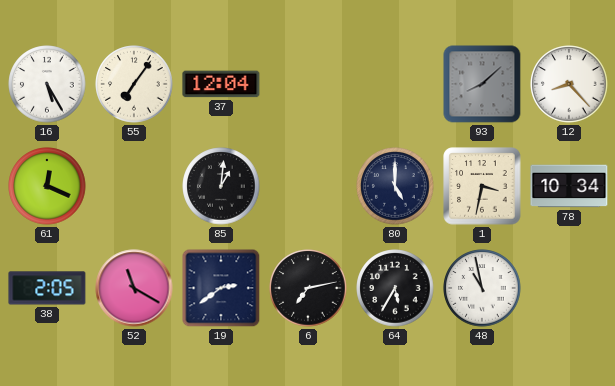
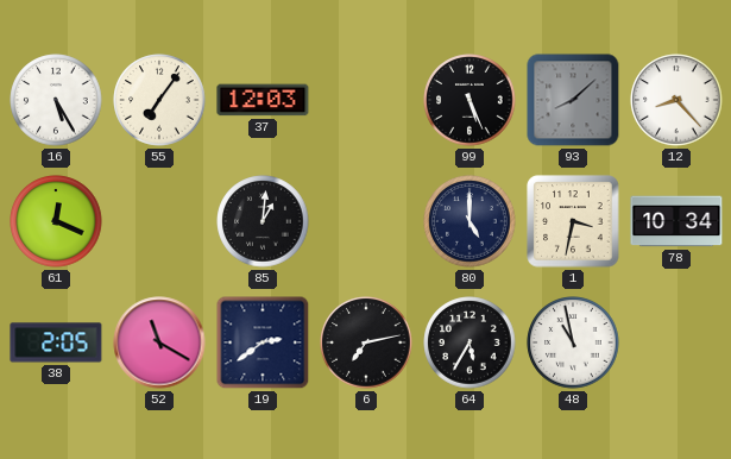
37: 12:04 -> 12:03
99: none -> 5:26
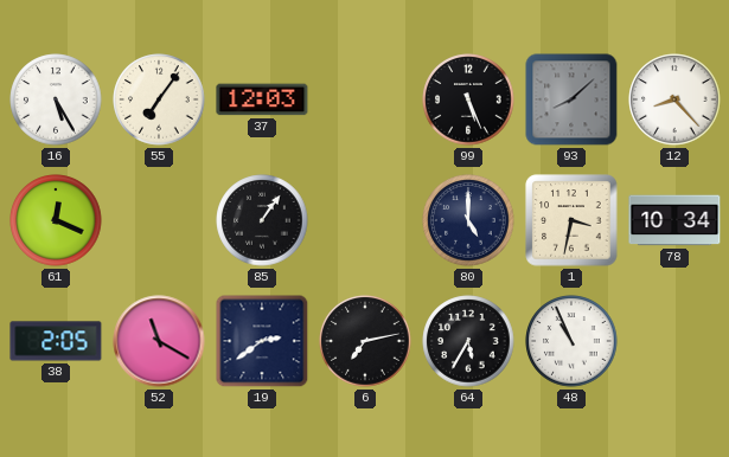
85: 1:01 -> 1:06
48: 10:58 -> 10:56
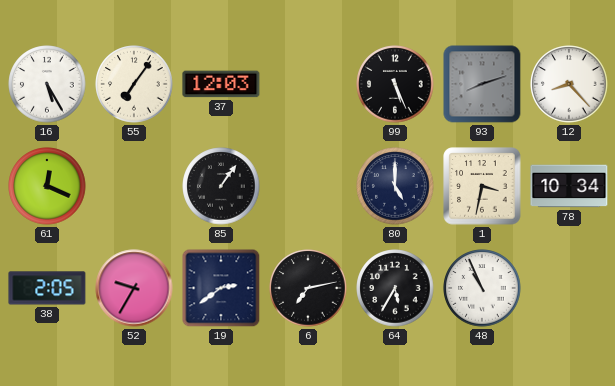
93: 8:08 -> 8:12
52: 11:20 -> 9:35
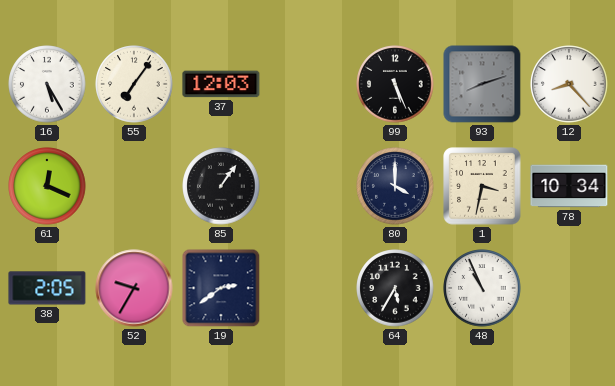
80: 5:00 -> 4:00
6: 7:13 -> none
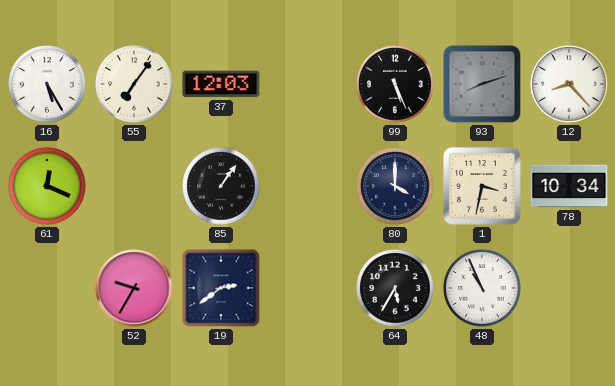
38: 2:05 -> none
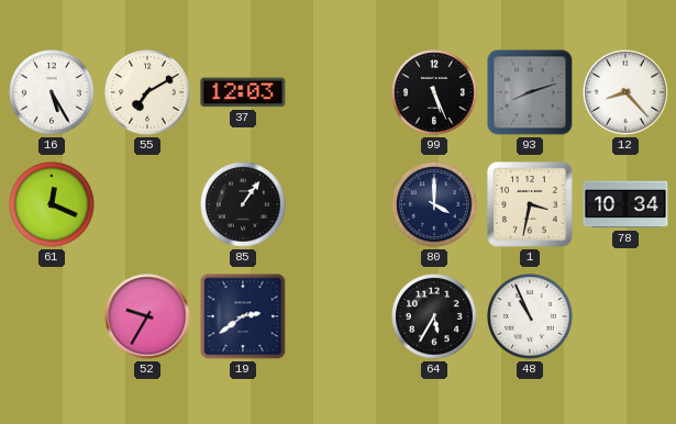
55: 7:06 -> 7:10
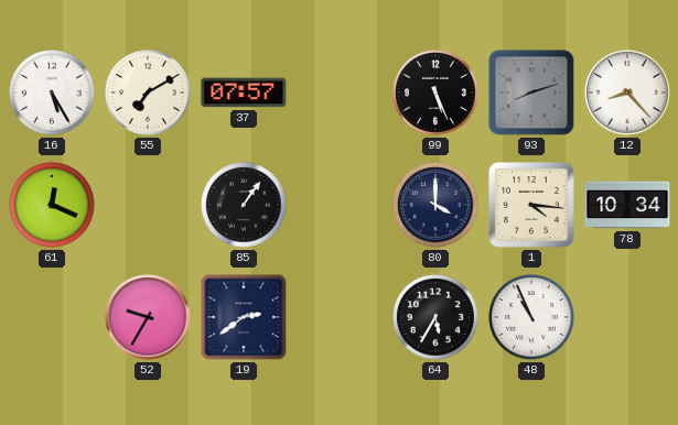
37: 12:03 -> 07:57
1: 3:32 -> 4:16
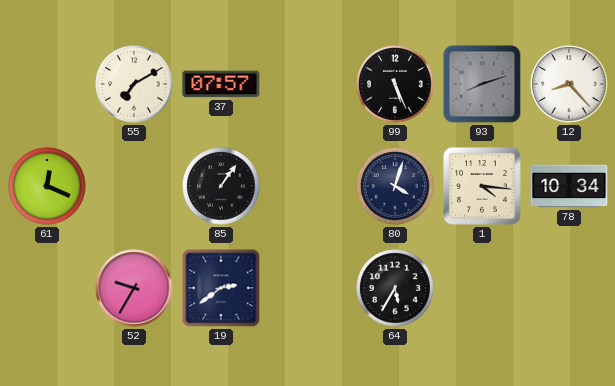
16: 5:25 -> none
80: 4:00 -> 4:03
48: 10:56 -> none
